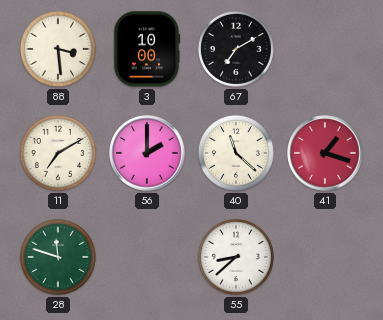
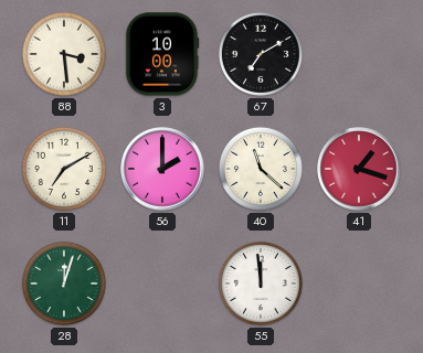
28: 11:48 -> 12:03
55: 8:38 -> 11:59
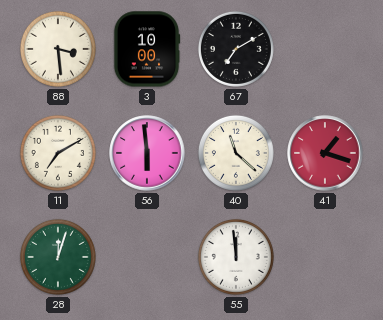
56: 2:00 -> 5:59
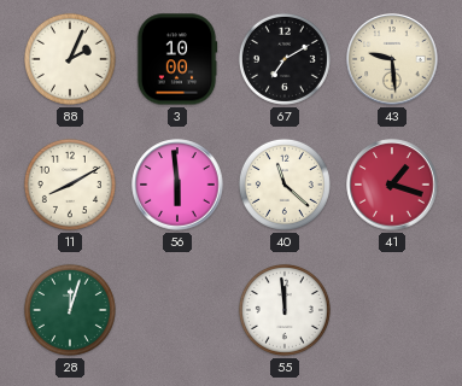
88: 3:29 -> 2:04
43: none -> 9:29
11: 7:10 -> 8:10
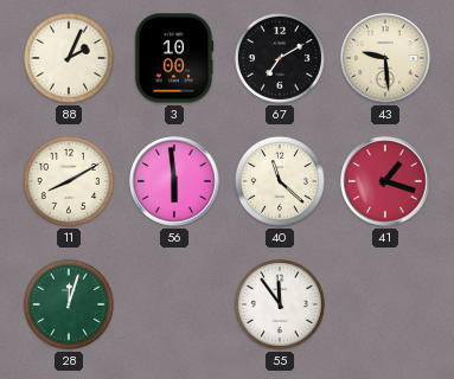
55: 11:59 -> 11:54
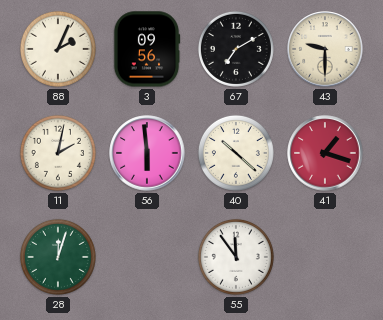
3: 10:00 -> 09:56
43: 9:29 -> 9:30
11: 8:10 -> 2:02
40: 11:22 -> 10:22
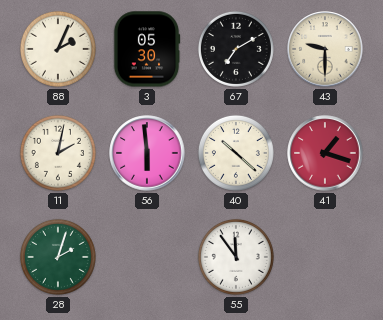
3: 09:56 -> 05:30
28: 12:03 -> 2:03
